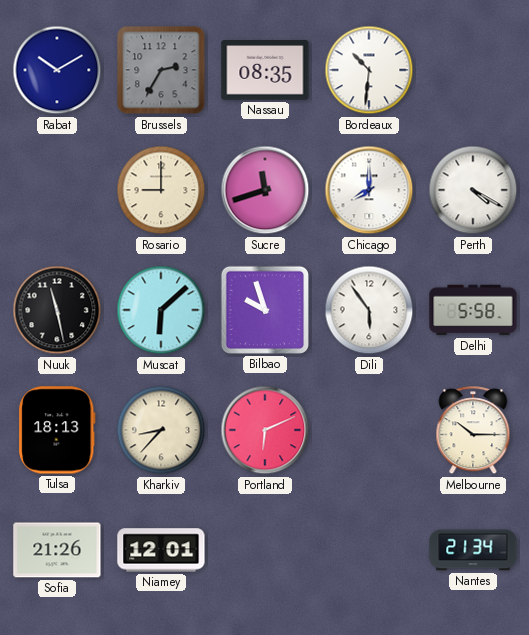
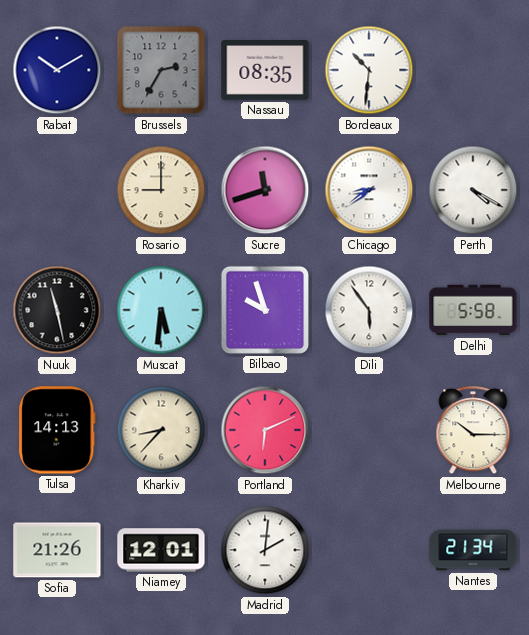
Chicago: 8:00 -> 8:39
Muscat: 6:08 -> 5:31
Tulsa: 18:13 -> 14:13
Madrid: none -> 2:01
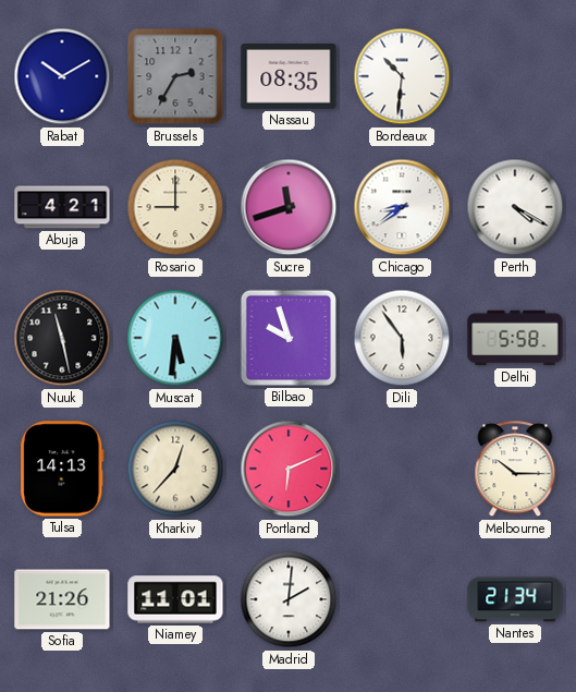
Abuja: none -> 4:21
Kharkiv: 8:37 -> 12:37
Niamey: 12:01 -> 11:01
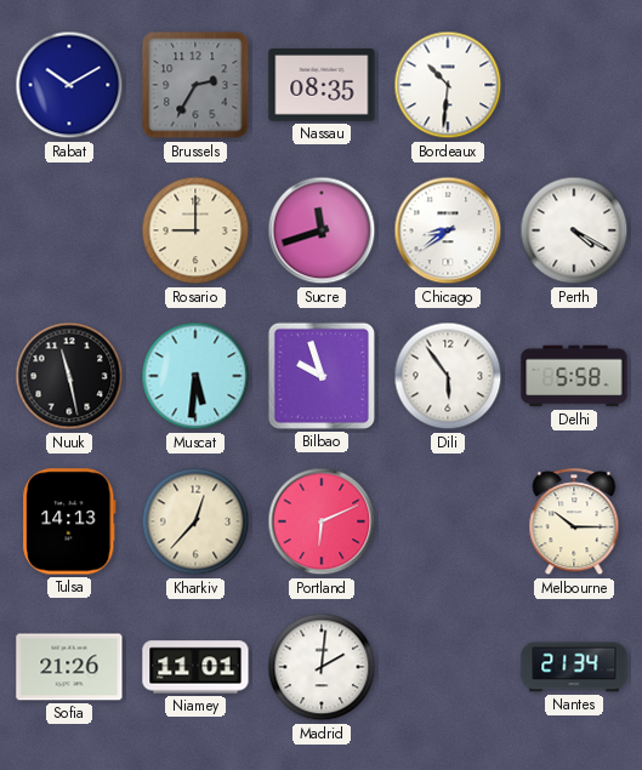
Abuja: 4:21 -> none
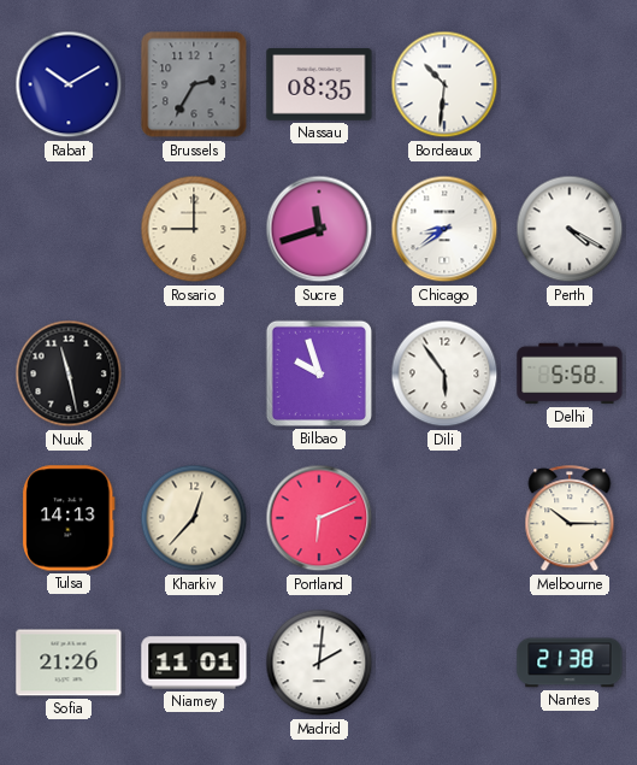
Muscat: 5:31 -> none
Nantes: 21:34 -> 21:38
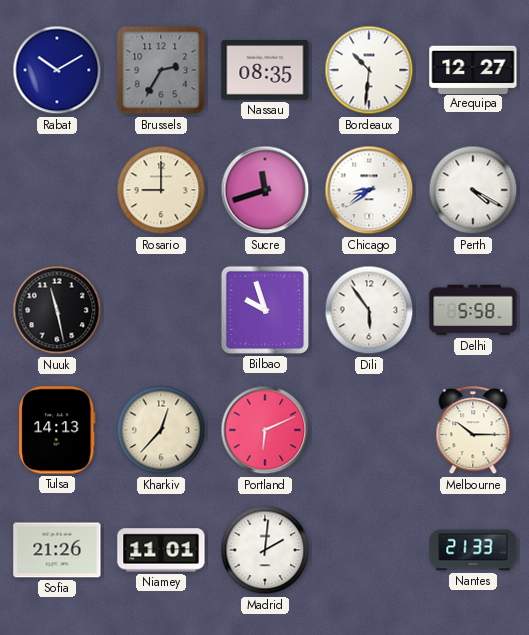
Arequipa: none -> 12:27
Nantes: 21:38 -> 21:33
